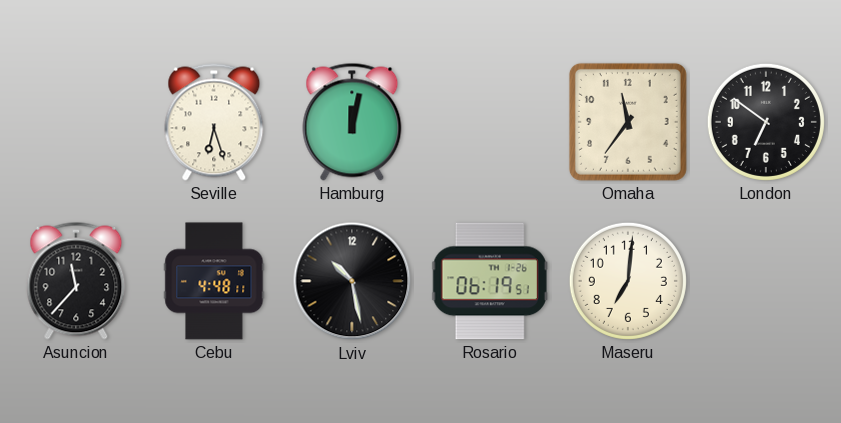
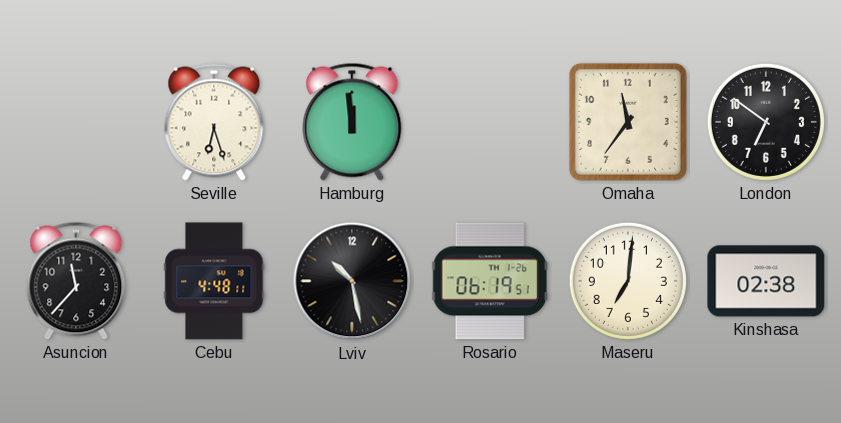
Hamburg: 12:02 -> 11:59
Kinshasa: none -> 02:38
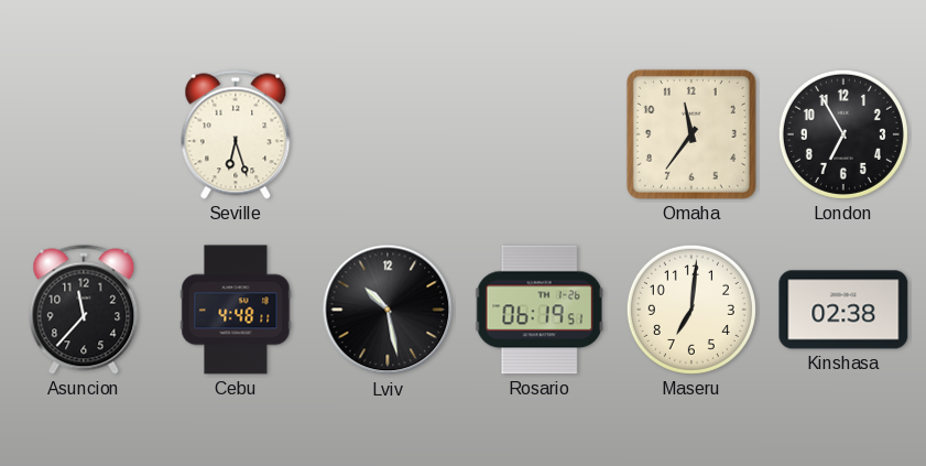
Hamburg: 11:59 -> none
London: 6:51 -> 6:55
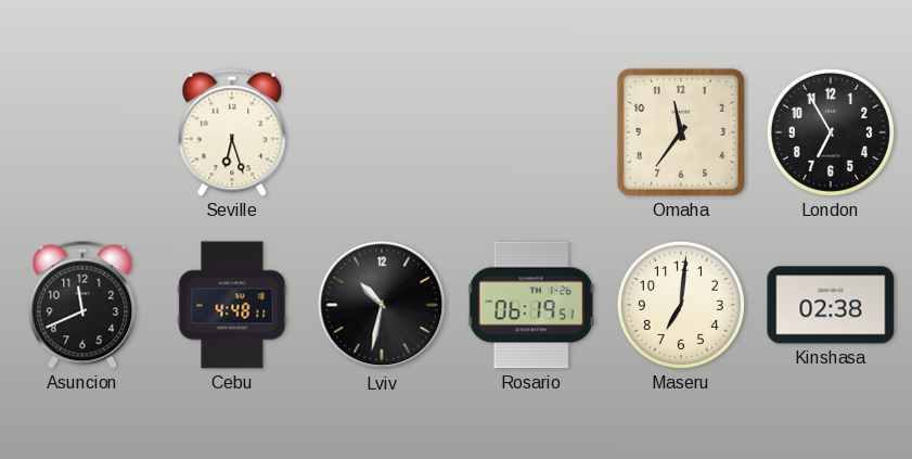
Asuncion: 11:37 -> 11:41
Lviv: 10:28 -> 10:32
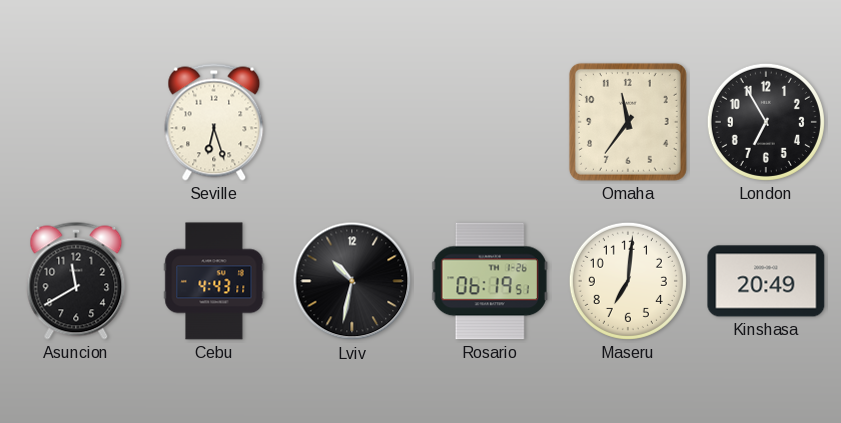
Asuncion: 11:41 -> 11:40
Cebu: 4:48 -> 4:43
Kinshasa: 02:38 -> 20:49
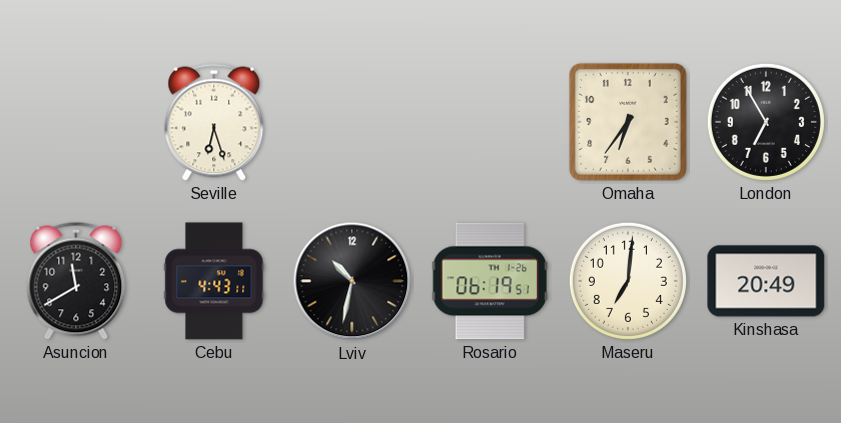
Omaha: 11:36 -> 6:36
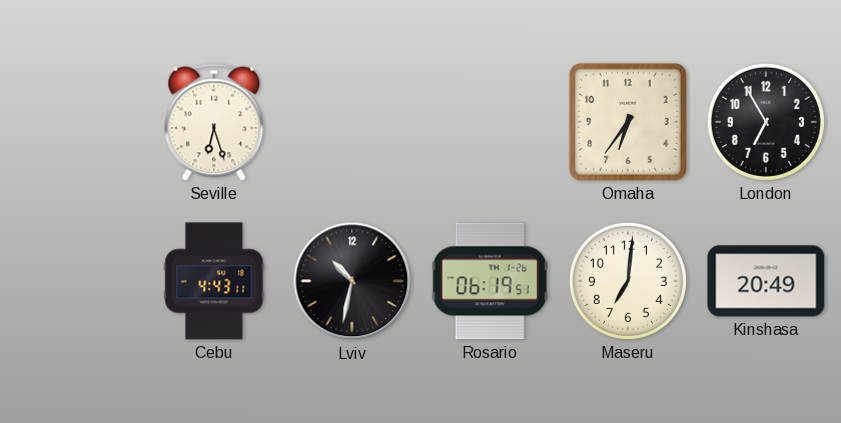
Asuncion: 11:40 -> none
